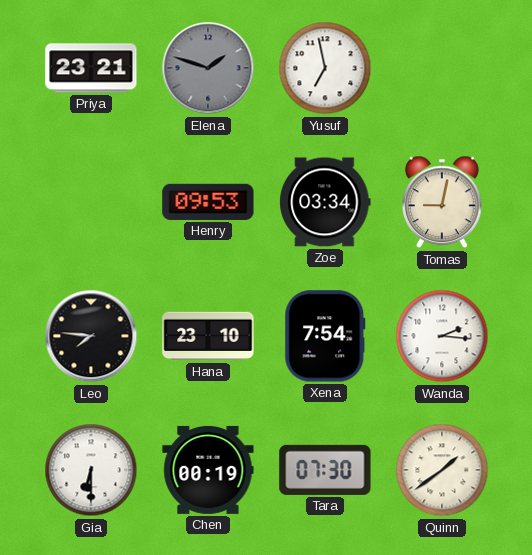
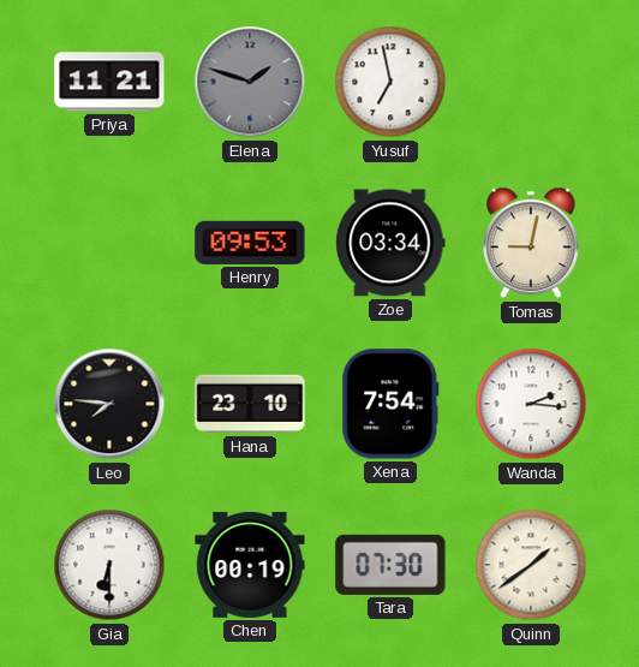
Priya: 23:21 -> 11:21
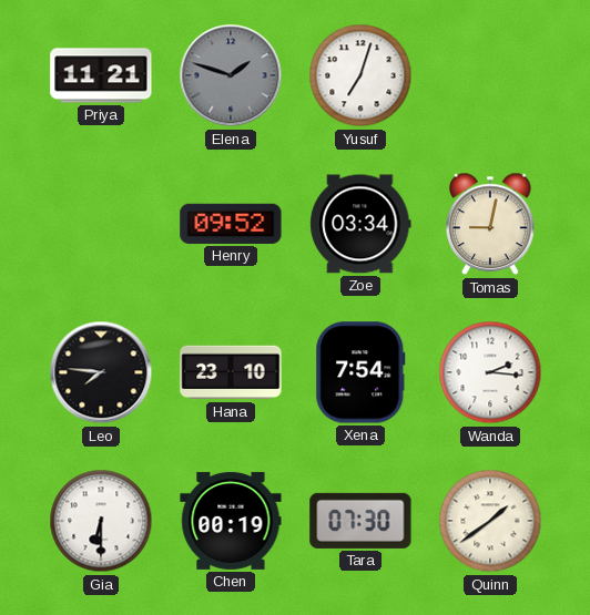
Yusuf: 6:58 -> 7:03
Henry: 09:53 -> 09:52
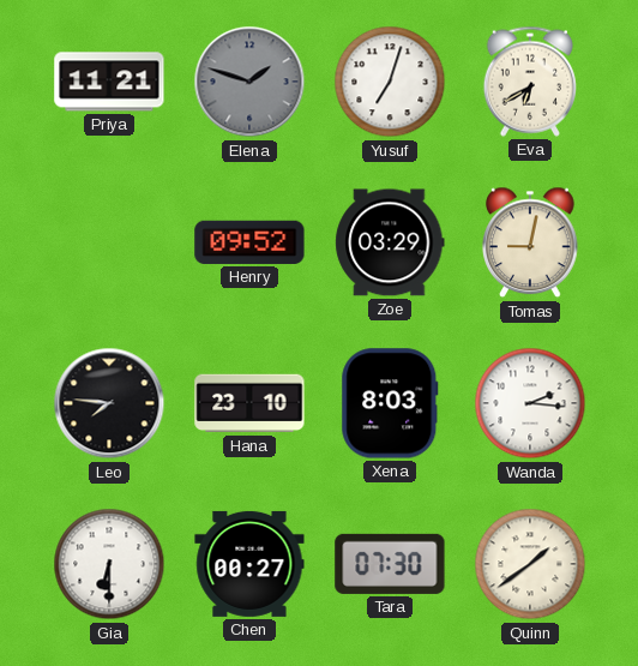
Eva: none -> 6:40
Zoe: 03:34 -> 03:29
Xena: 7:54 -> 8:03
Chen: 00:19 -> 00:27
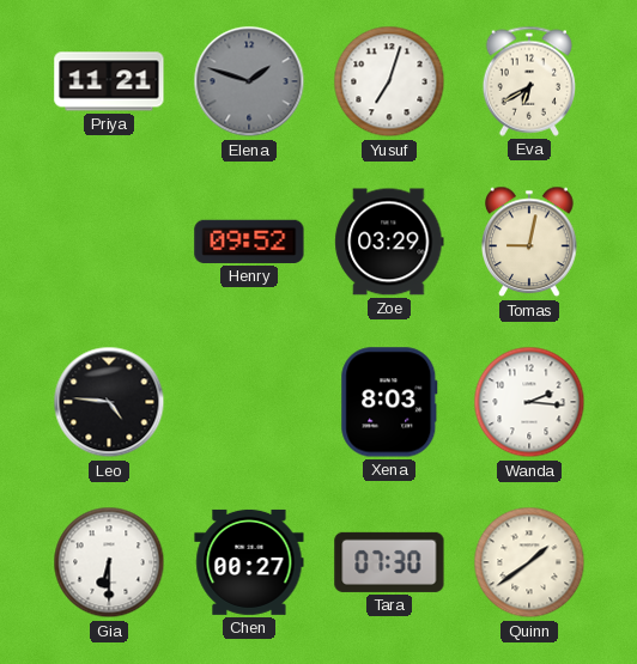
Leo: 7:46 -> 4:46
Hana: 23:10 -> none
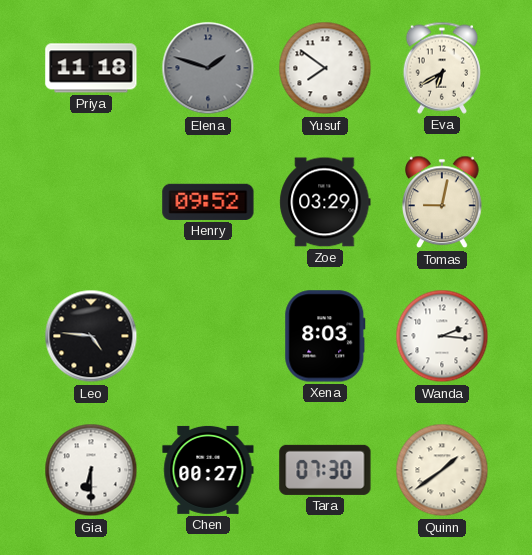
Priya: 11:21 -> 11:18
Yusuf: 7:03 -> 7:51
